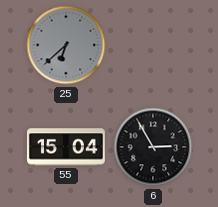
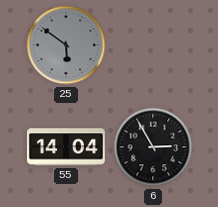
25: 6:38 -> 5:51
55: 15:04 -> 14:04
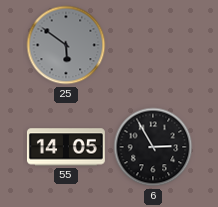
55: 14:04 -> 14:05
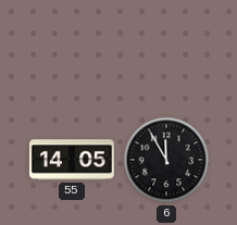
25: 5:51 -> none
6: 2:55 -> 11:55
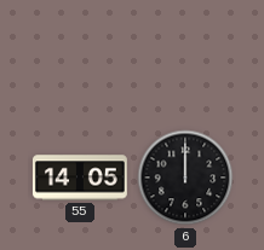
6: 11:55 -> 12:00
